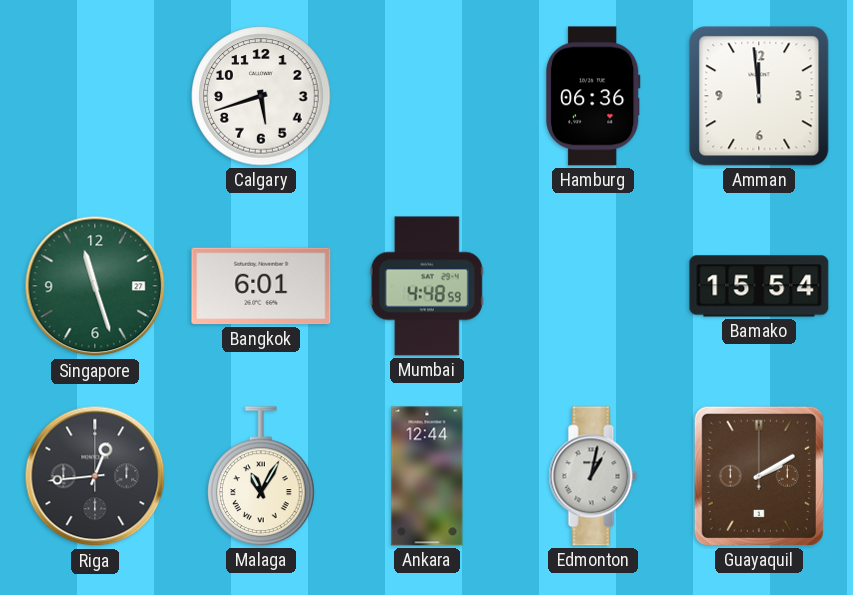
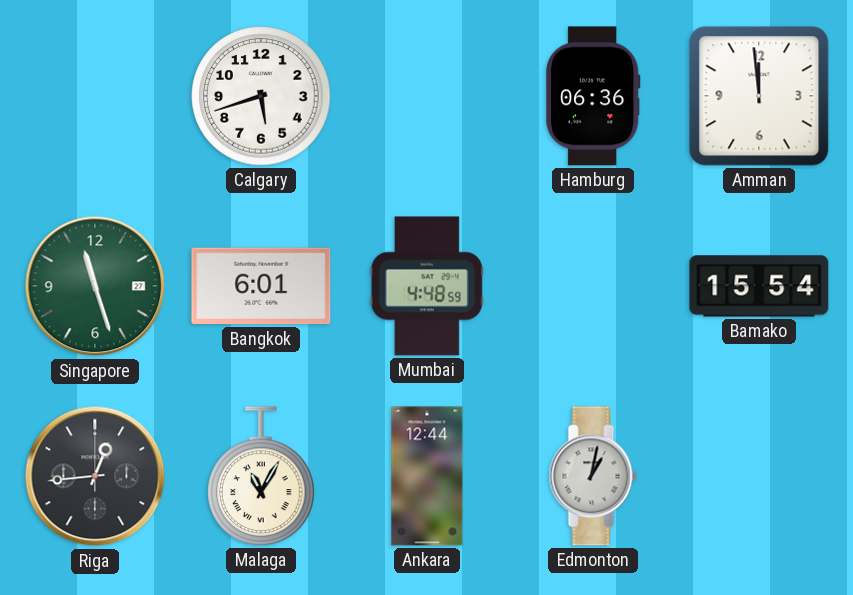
Guayaquil: 2:10 -> none
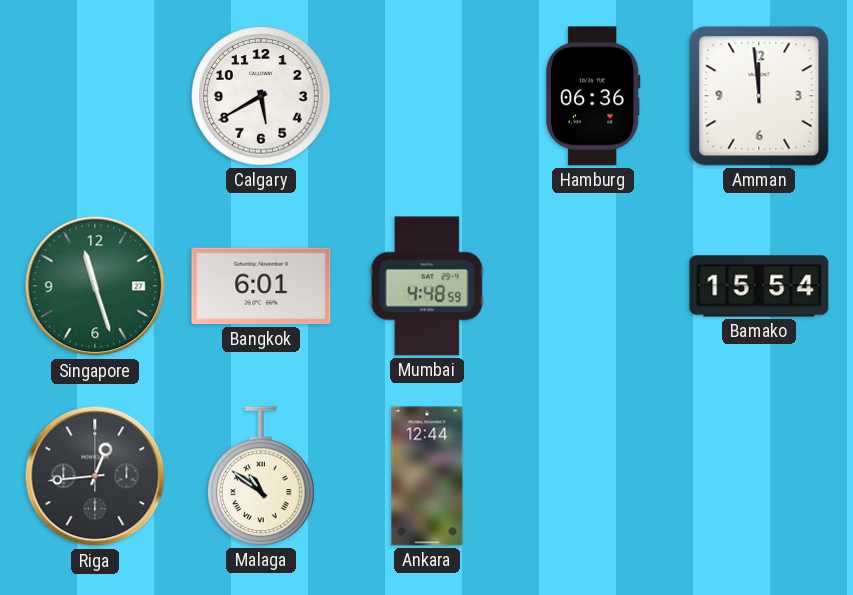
Calgary: 5:42 -> 5:40
Malaga: 11:05 -> 10:51
Edmonton: 1:02 -> none
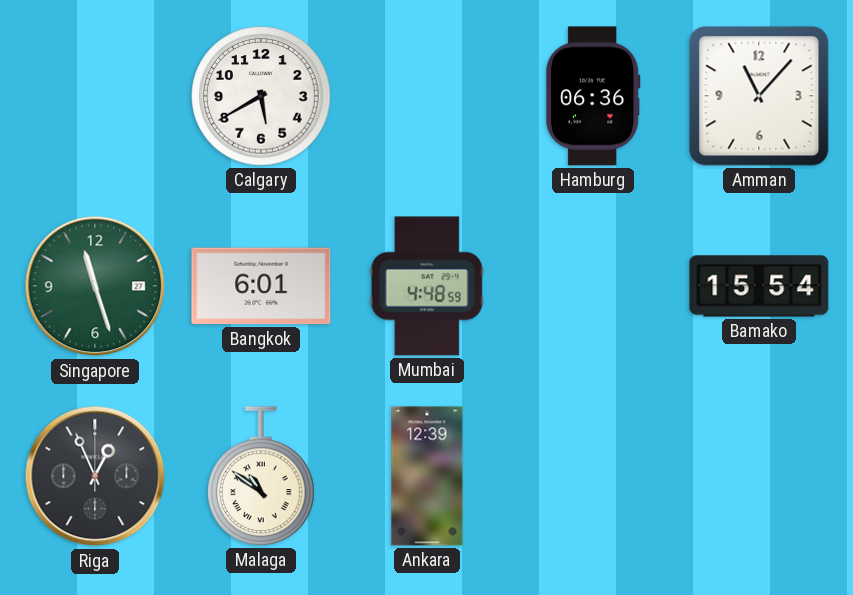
Amman: 11:59 -> 11:07
Riga: 12:44 -> 12:56
Ankara: 12:44 -> 12:39
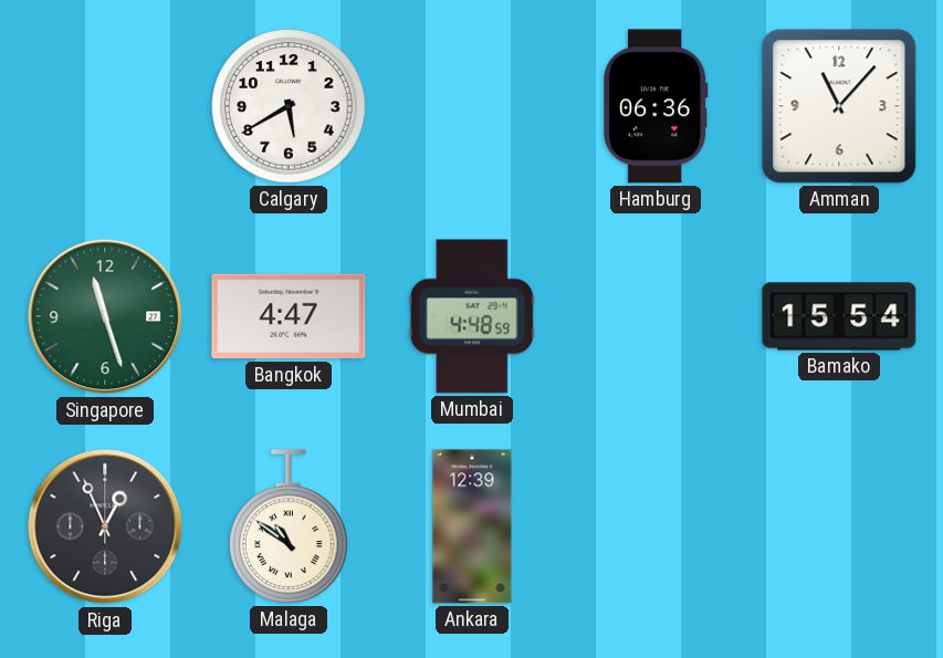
Bangkok: 6:01 -> 4:47
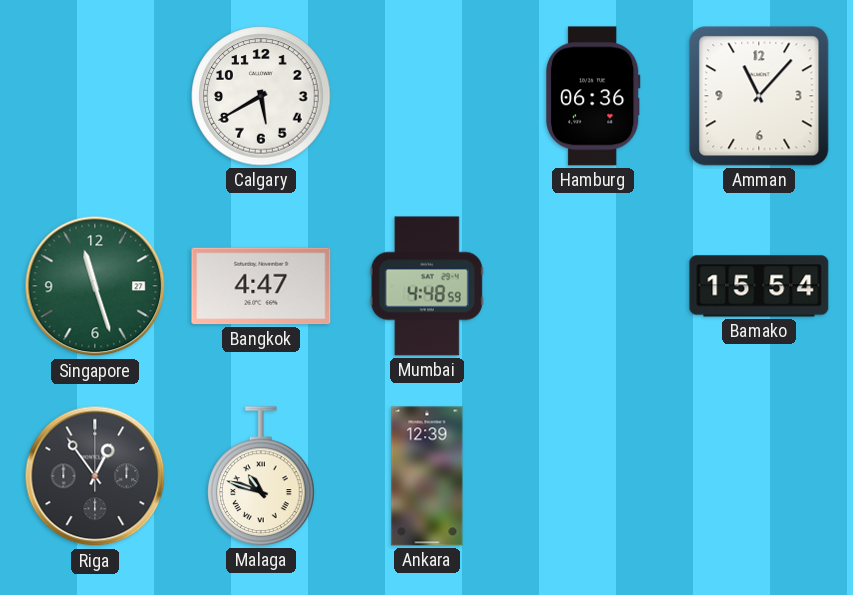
Riga: 12:56 -> 12:54
Malaga: 10:51 -> 10:48
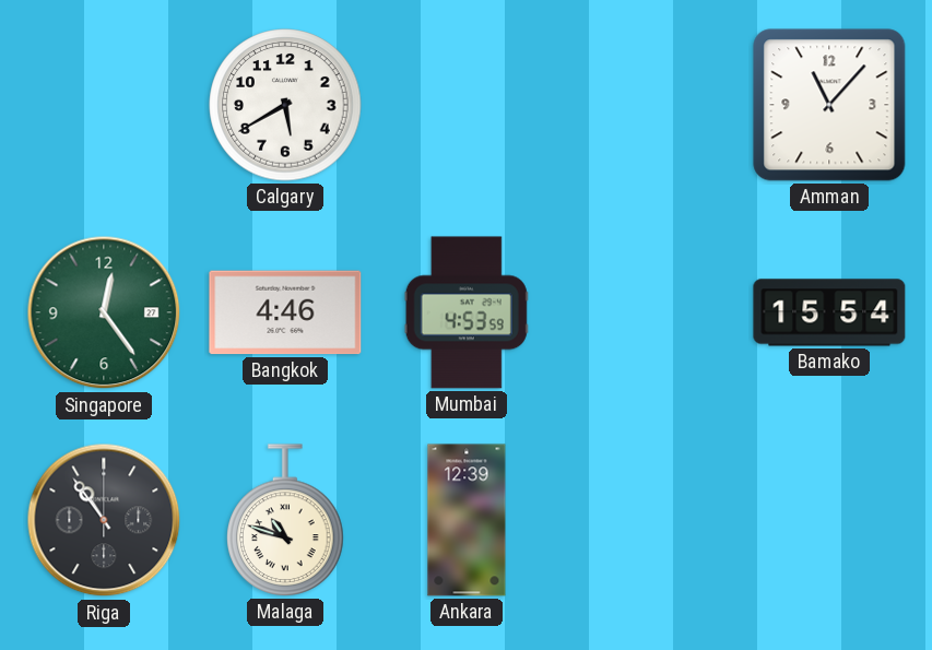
Hamburg: 06:36 -> none
Singapore: 11:27 -> 12:24
Bangkok: 4:47 -> 4:46
Mumbai: 4:48 -> 4:53
Riga: 12:54 -> 10:54
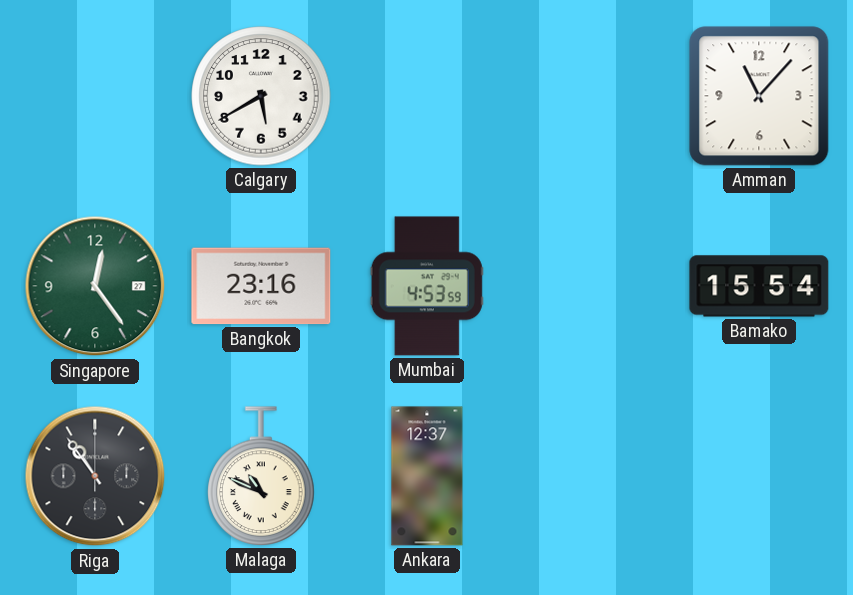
Bangkok: 4:46 -> 23:16
Malaga: 10:48 -> 10:49
Ankara: 12:39 -> 12:37
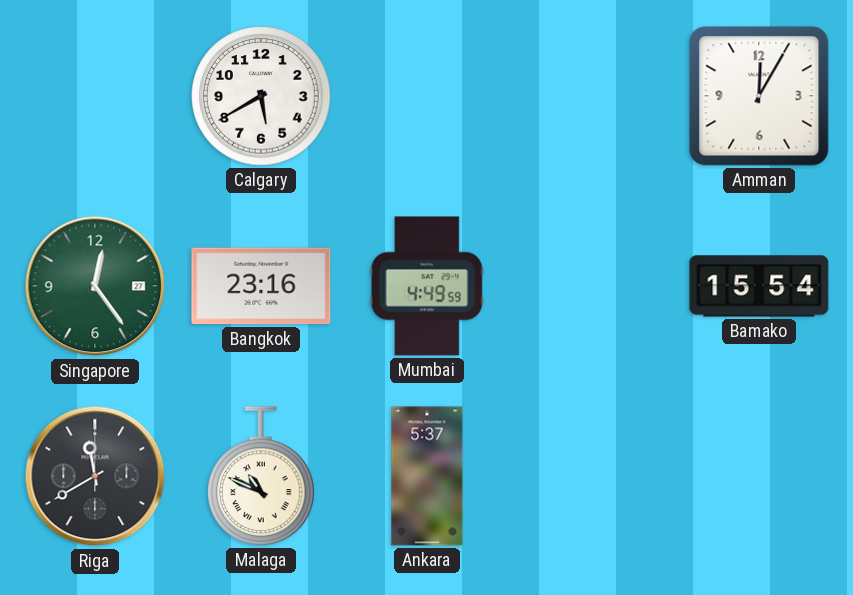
Amman: 11:07 -> 12:05
Mumbai: 4:53 -> 4:49
Riga: 10:54 -> 11:40
Ankara: 12:37 -> 5:37
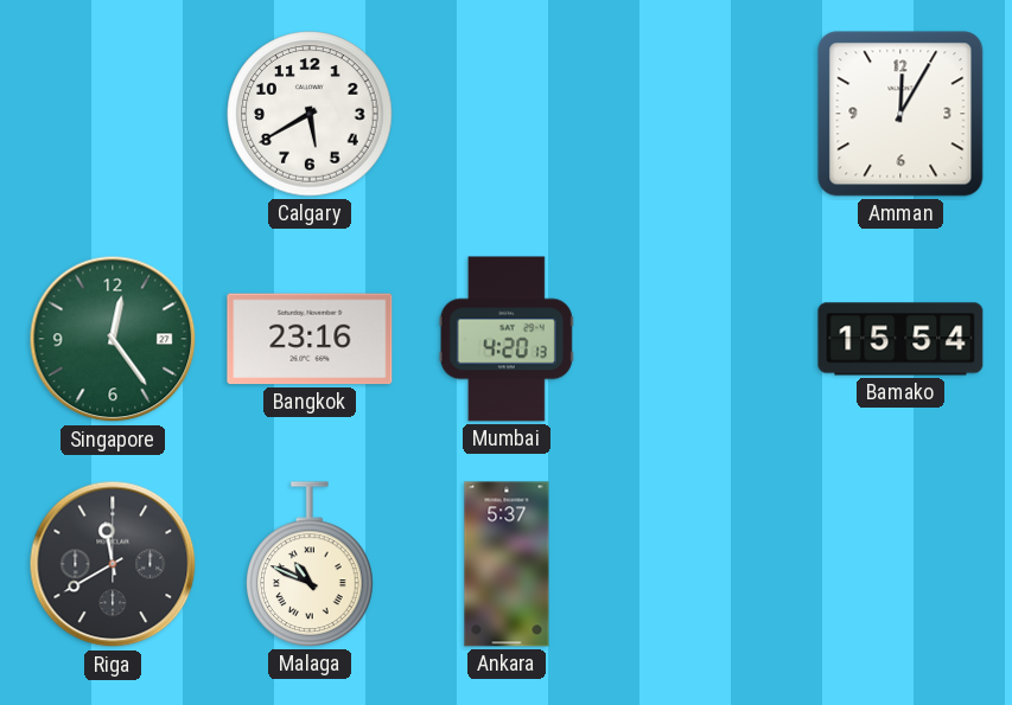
Mumbai: 4:49 -> 4:20
